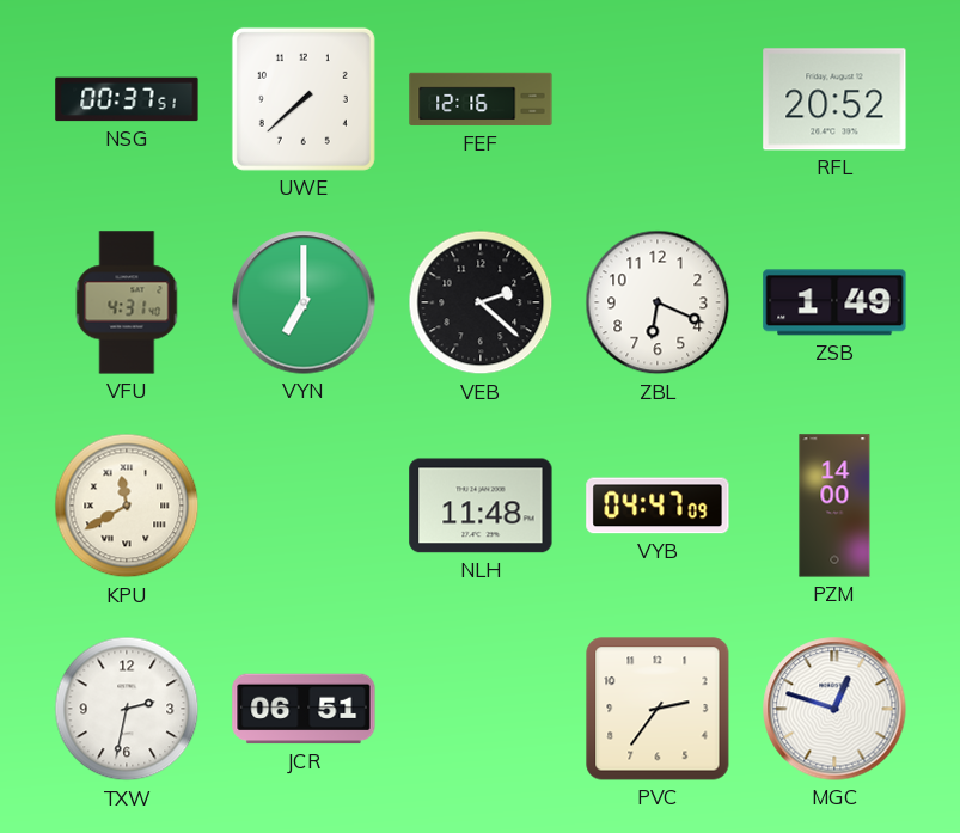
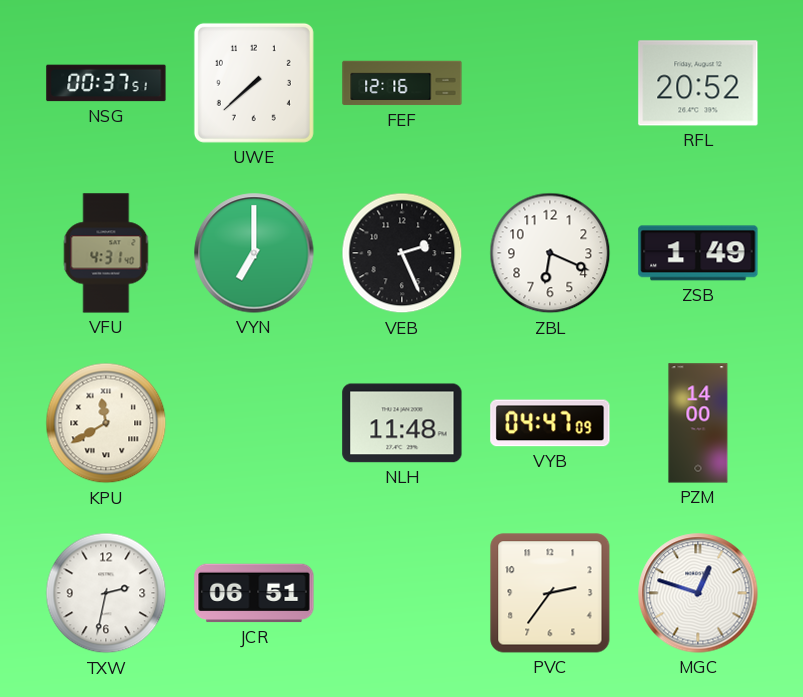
VEB: 2:22 -> 2:26
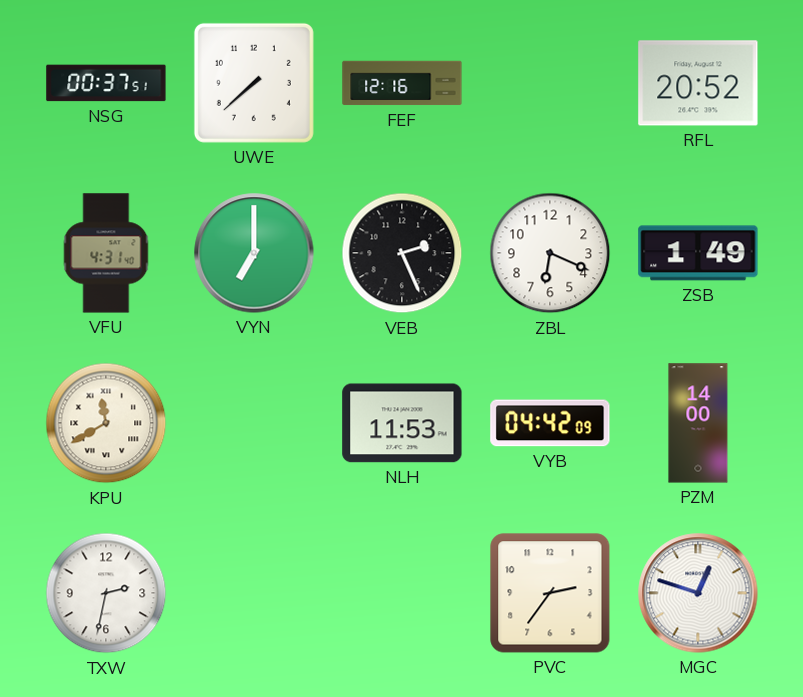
NLH: 11:48 -> 11:53
VYB: 04:47 -> 04:42
JCR: 06:51 -> none
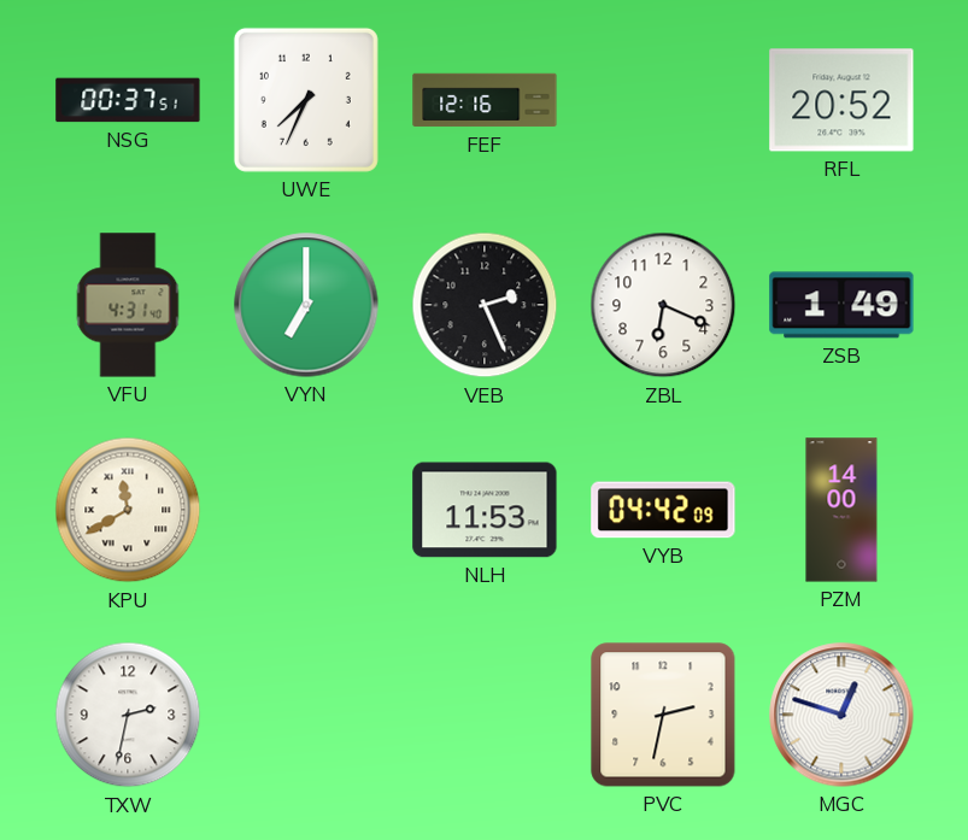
UWE: 7:38 -> 7:34
PVC: 2:36 -> 2:32
